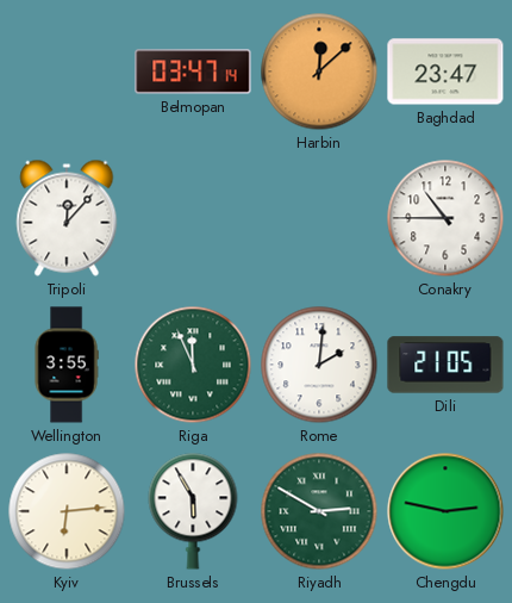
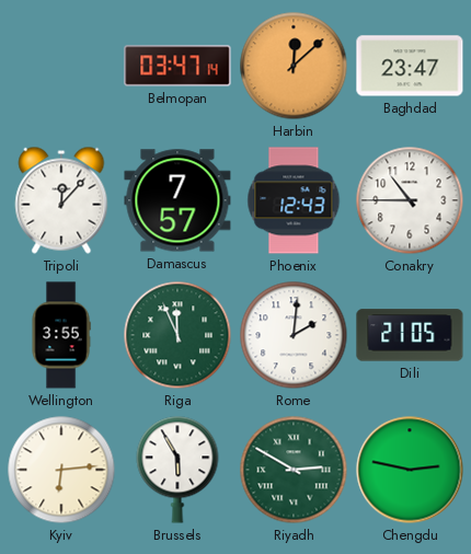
Damascus: none -> 7:57
Phoenix: none -> 12:43
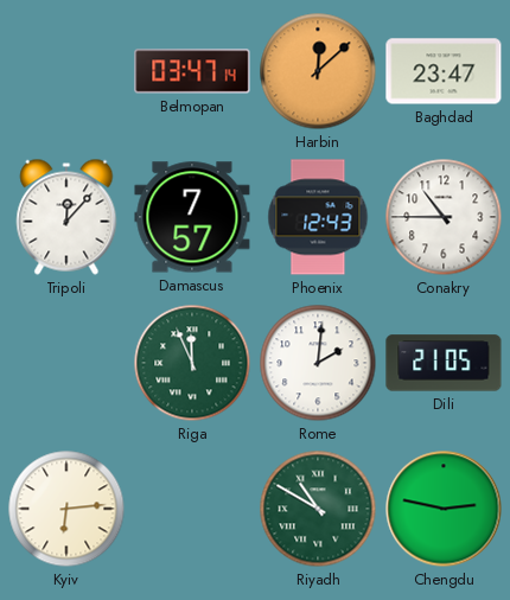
Wellington: 3:55 -> none
Brussels: 5:55 -> none
Riyadh: 2:50 -> 10:50
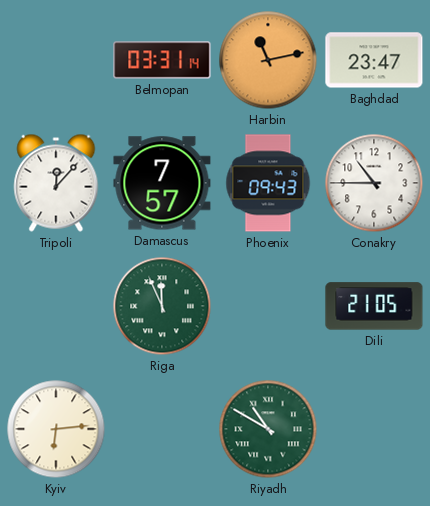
Belmopan: 03:47 -> 03:31
Harbin: 12:08 -> 11:13
Phoenix: 12:43 -> 09:43
Rome: 2:01 -> none
Chengdu: 2:47 -> none
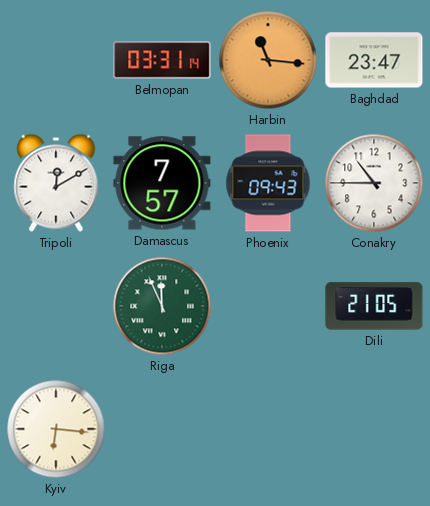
Harbin: 11:13 -> 11:16
Tripoli: 12:07 -> 12:10
Kyiv: 6:14 -> 6:16
Riyadh: 10:50 -> none
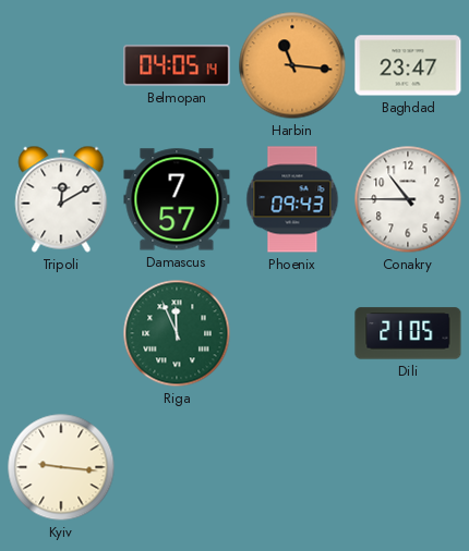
Belmopan: 03:31 -> 04:05
Kyiv: 6:16 -> 9:16
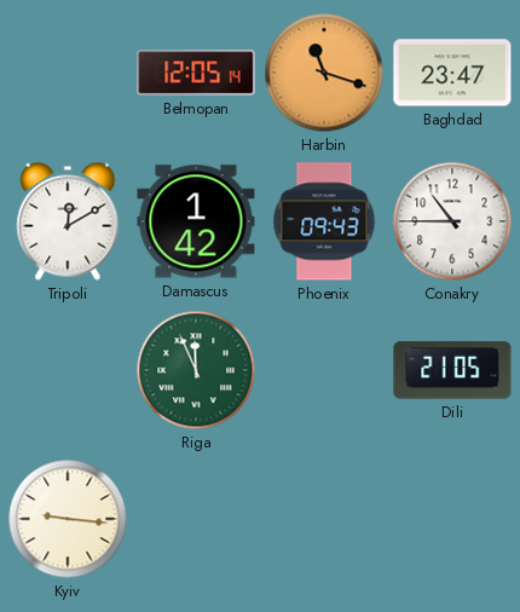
Belmopan: 04:05 -> 12:05
Harbin: 11:16 -> 11:18
Damascus: 7:57 -> 1:42
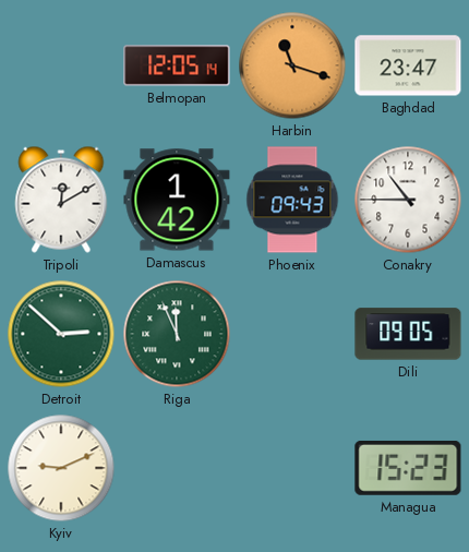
Detroit: none -> 2:52
Dili: 21:05 -> 09:05
Kyiv: 9:16 -> 9:11
Managua: none -> 15:23
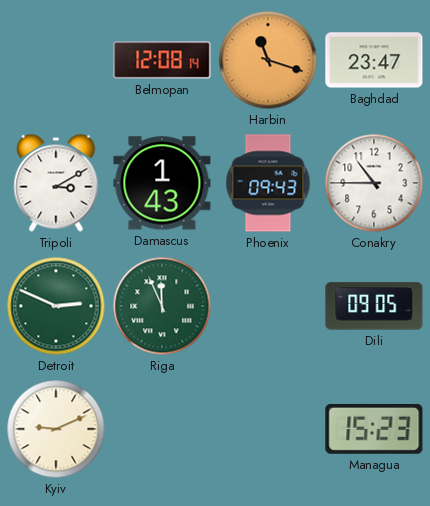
Belmopan: 12:05 -> 12:08
Tripoli: 12:10 -> 3:10
Damascus: 1:42 -> 1:43
Detroit: 2:52 -> 2:49
